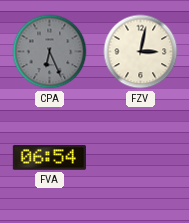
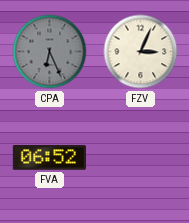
FZV: 3:02 -> 3:04
FVA: 06:54 -> 06:52
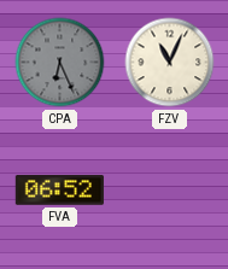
FZV: 3:04 -> 11:04
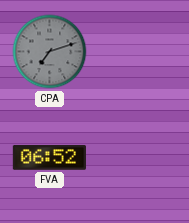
CPA: 6:26 -> 7:12
FZV: 11:04 -> none
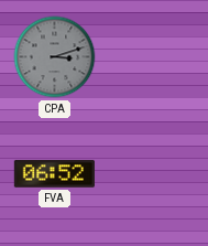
CPA: 7:12 -> 3:12
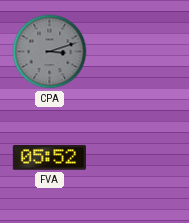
FVA: 06:52 -> 05:52
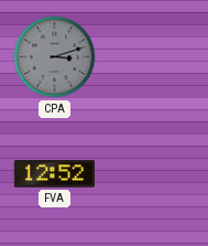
FVA: 05:52 -> 12:52
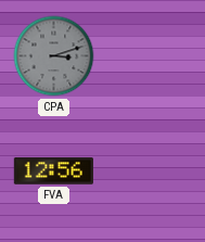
FVA: 12:52 -> 12:56
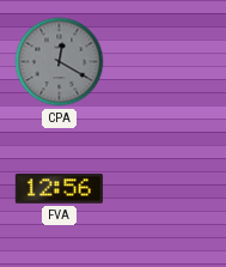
CPA: 3:12 -> 12:20
